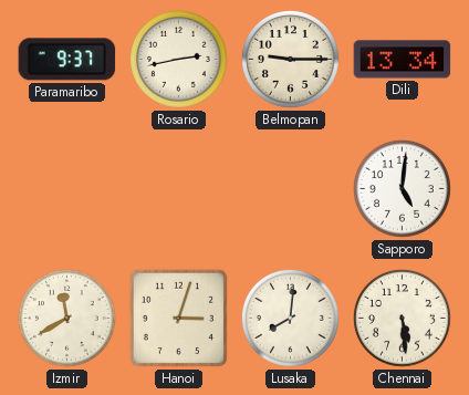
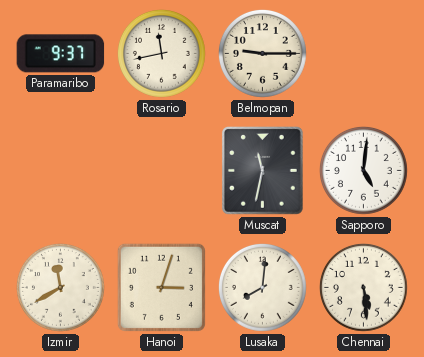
Rosario: 2:43 -> 11:43
Dili: 13:34 -> none
Muscat: none -> 11:32
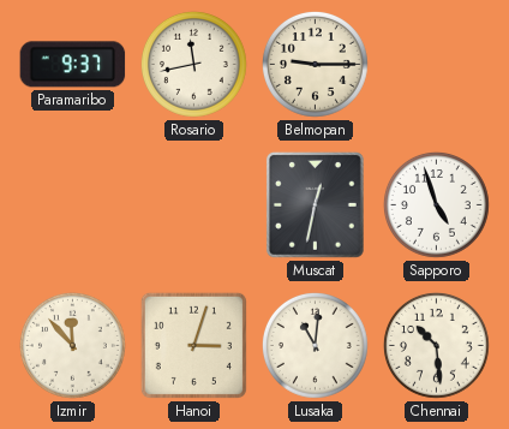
Muscat: 11:32 -> 12:32
Sapporo: 5:01 -> 4:57
Izmir: 11:40 -> 11:53
Lusaka: 8:01 -> 11:01
Chennai: 5:29 -> 10:29
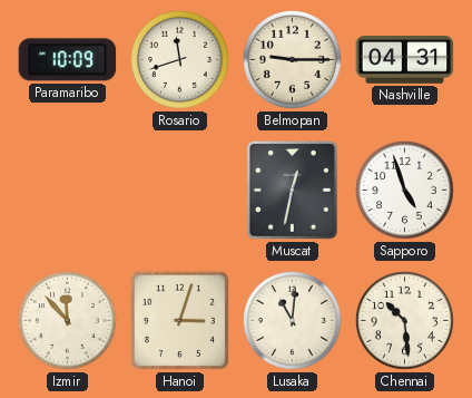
Paramaribo: 9:37 -> 10:09
Rosario: 11:43 -> 11:42
Nashville: none -> 04:31
